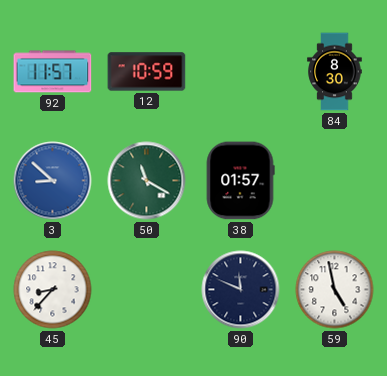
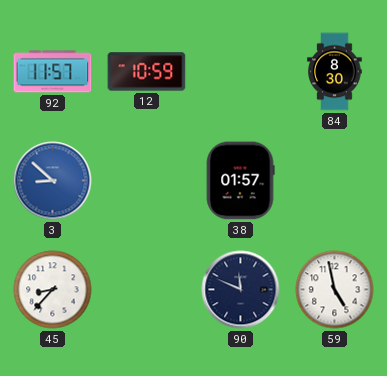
50: 11:20 -> none
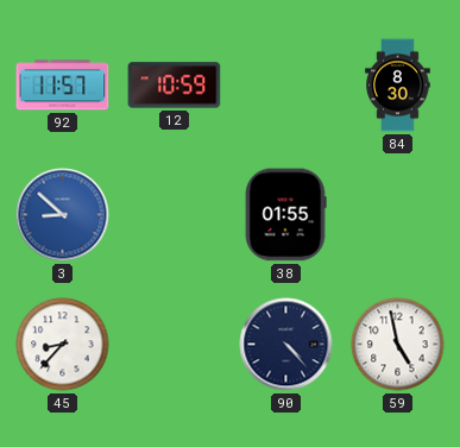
38: 01:57 -> 01:55
90: 11:49 -> 4:23
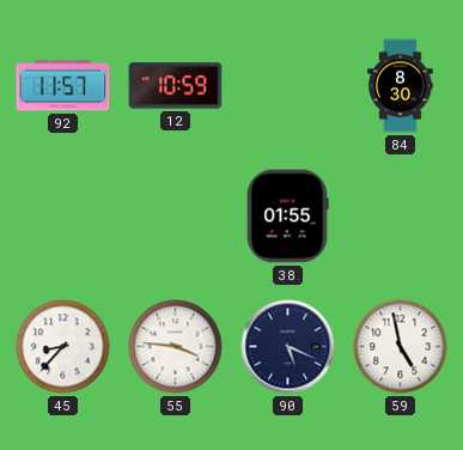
3: 8:52 -> none
55: none -> 3:46
90: 4:23 -> 5:19
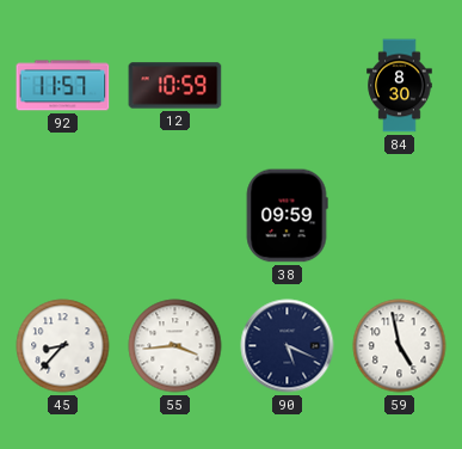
38: 01:55 -> 09:59
55: 3:46 -> 3:44
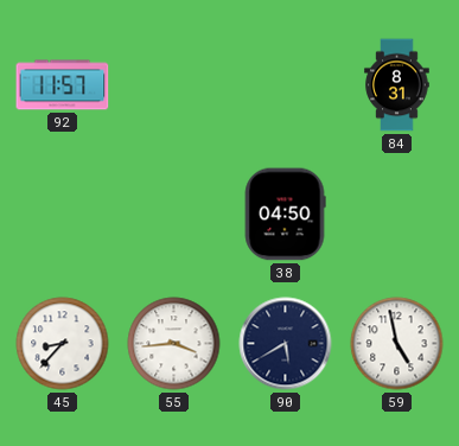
12: 10:59 -> none
84: 8:30 -> 8:31
38: 09:59 -> 04:50
90: 5:19 -> 5:40
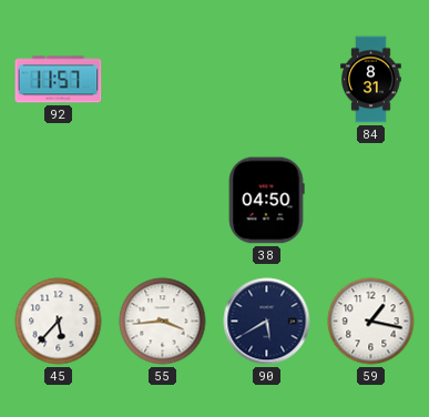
45: 8:37 -> 5:37
59: 4:58 -> 1:17
